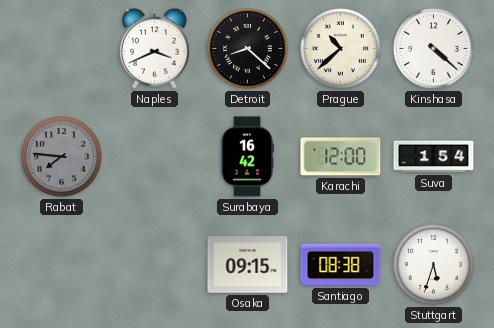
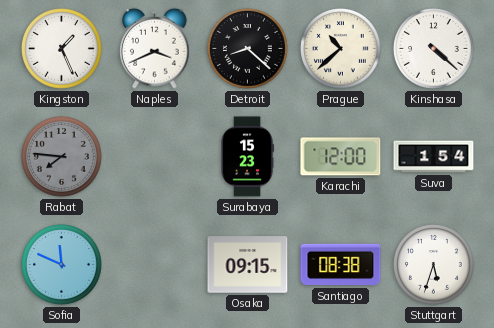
Kingston: none -> 1:26
Surabaya: 16:42 -> 15:23
Sofia: none -> 11:49
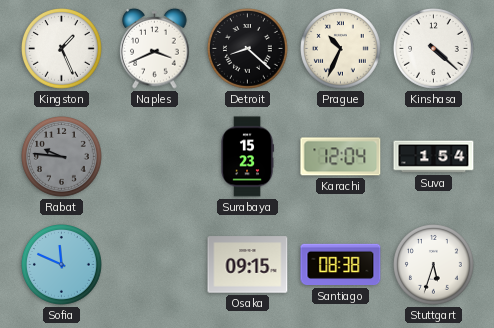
Prague: 10:38 -> 10:34
Rabat: 7:46 -> 9:46
Karachi: 12:00 -> 12:04
